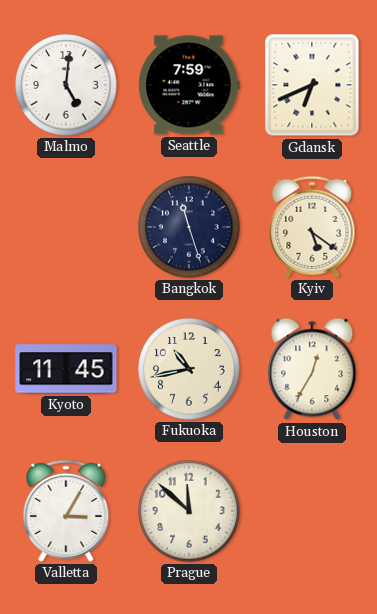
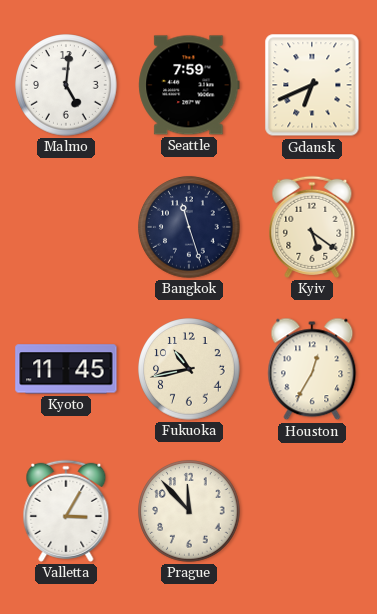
Prague: 11:52 -> 11:53
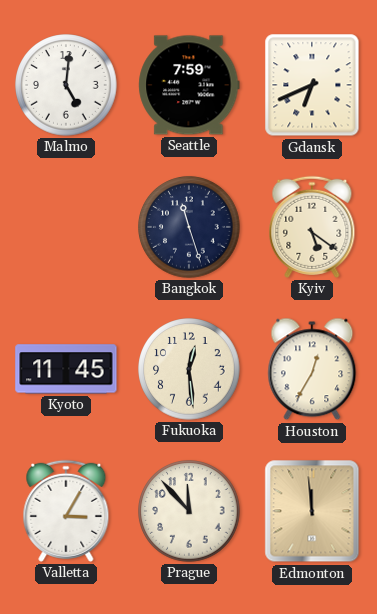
Fukuoka: 10:43 -> 12:29
Edmonton: none -> 11:59
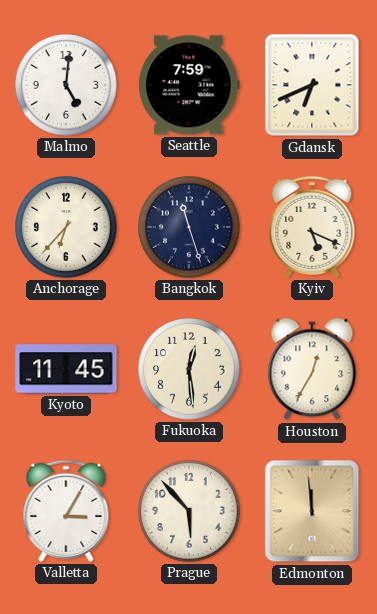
Anchorage: none -> 6:37
Kyiv: 5:21 -> 5:19
Prague: 11:53 -> 5:53
